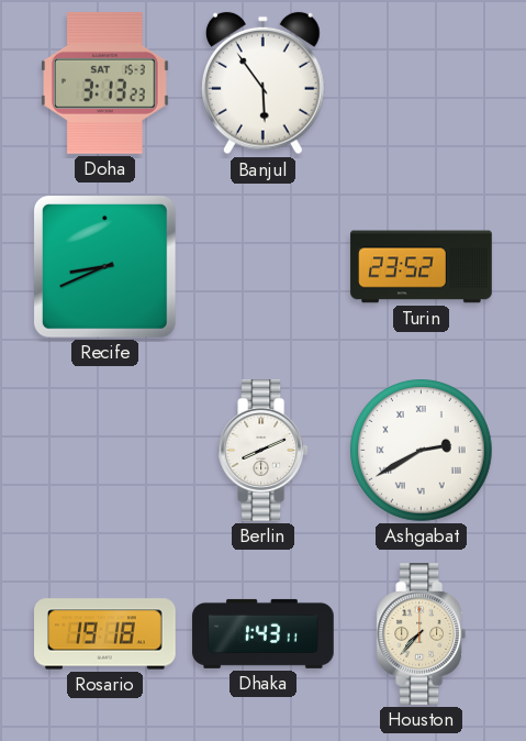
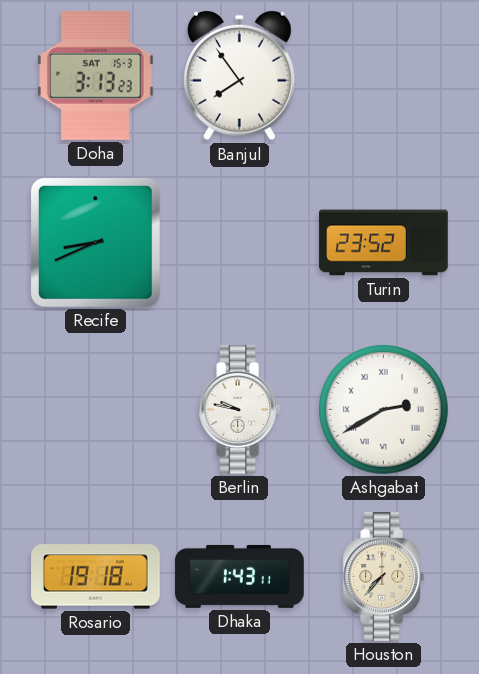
Banjul: 5:54 -> 7:54
Berlin: 8:11 -> 9:47
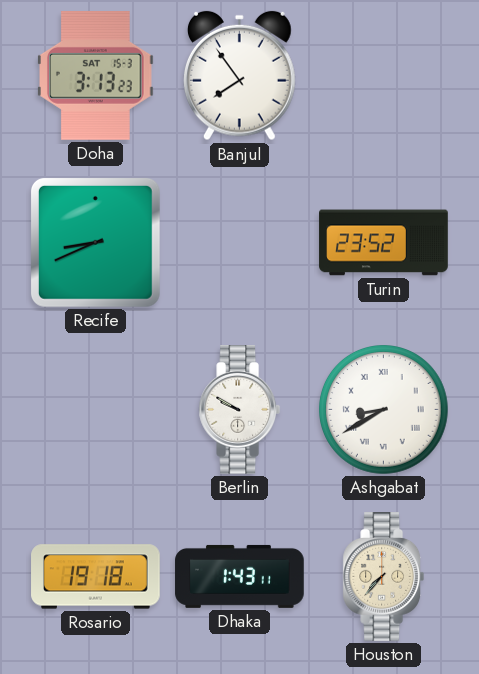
Berlin: 9:47 -> 9:50
Ashgabat: 2:40 -> 8:40
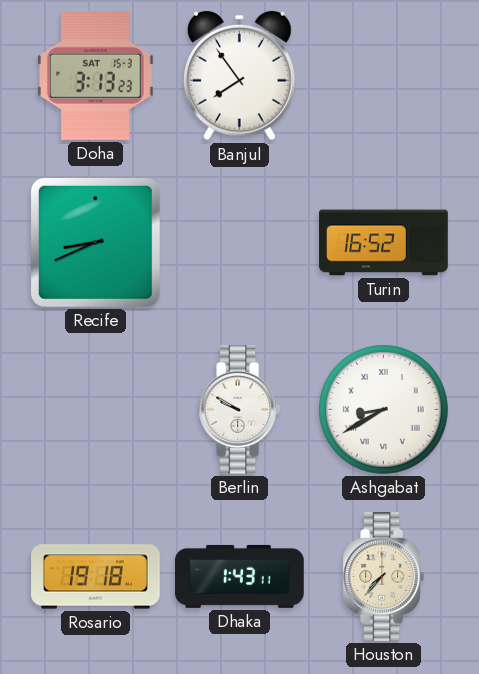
Turin: 23:52 -> 16:52
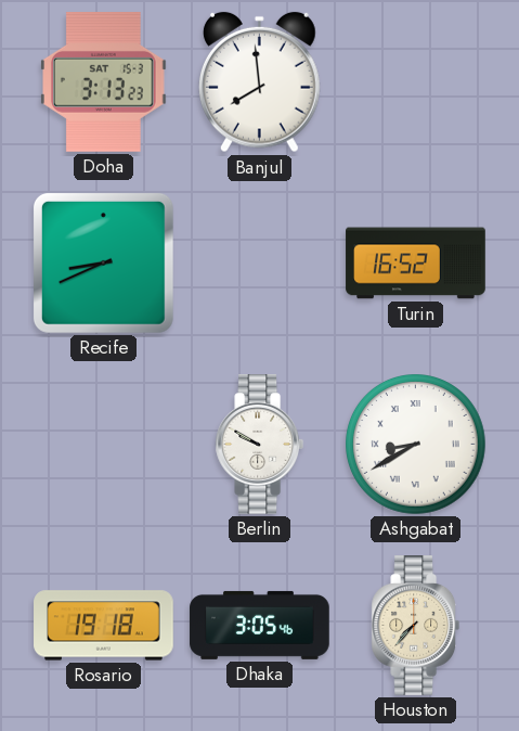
Banjul: 7:54 -> 7:59
Dhaka: 1:43 -> 3:05
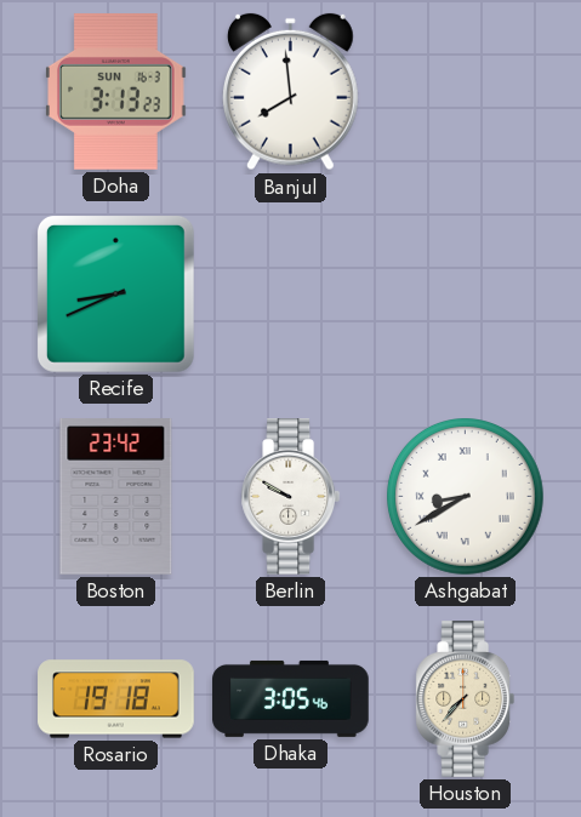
Doha date: SAT 15-3 -> SUN 16-3
Turin: 16:52 -> none
Boston: none -> 23:42
